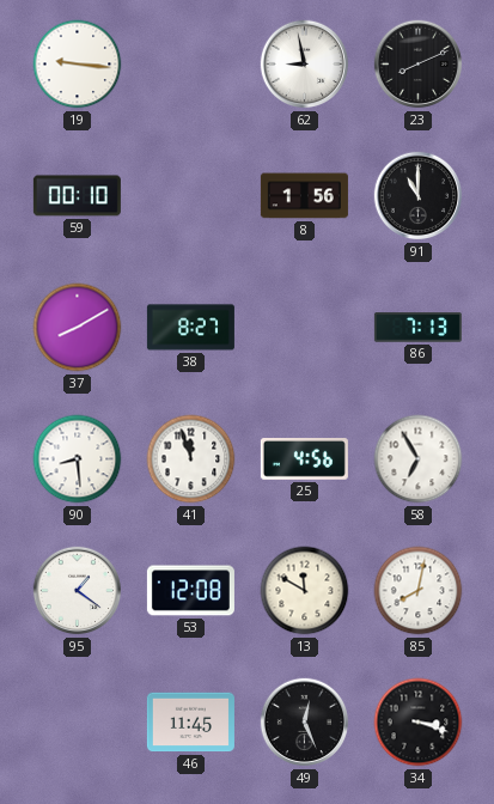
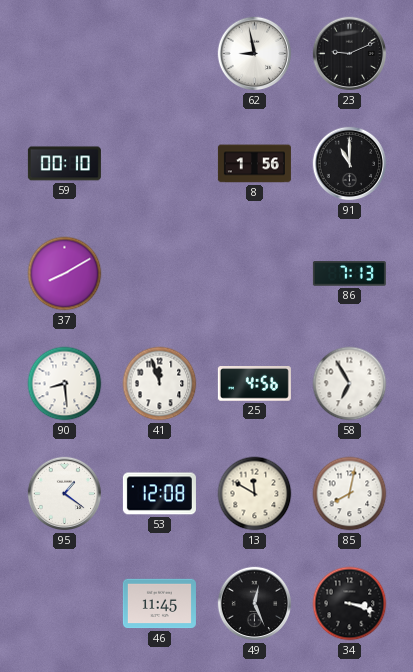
19: 9:16 -> none
23: 8:11 -> 9:11
38: 8:27 -> none
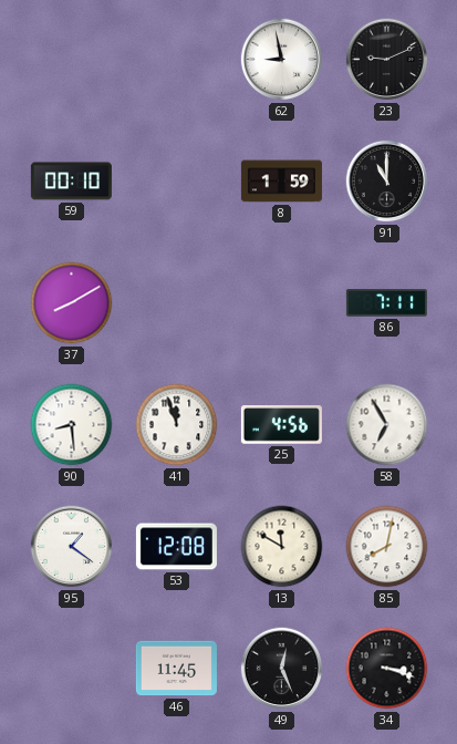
8: 1:56 -> 1:59
86: 7:13 -> 7:11
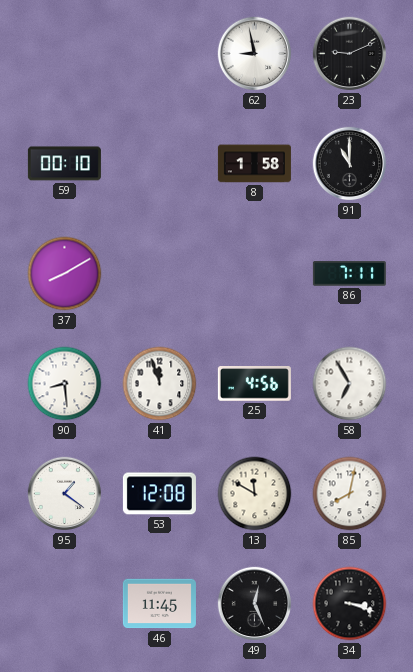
8: 1:59 -> 1:58
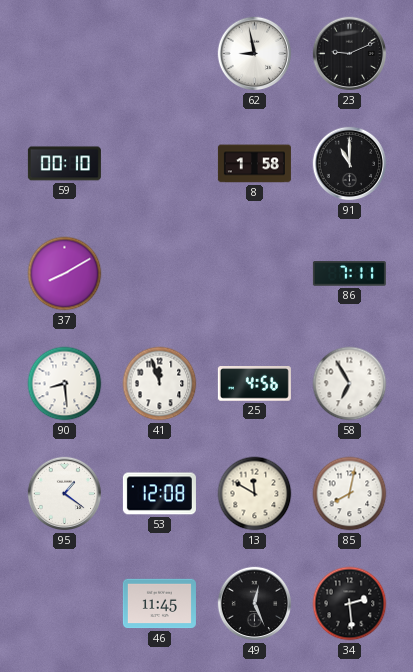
34: 3:18 -> 2:29
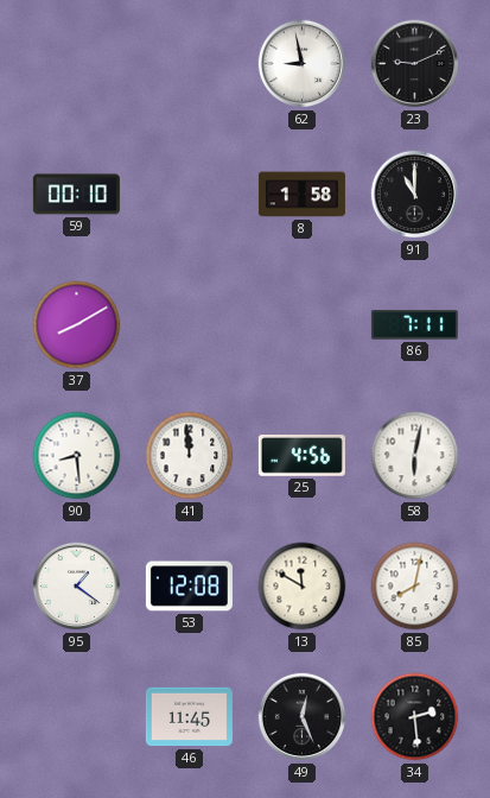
41: 11:57 -> 11:59
58: 6:55 -> 6:02
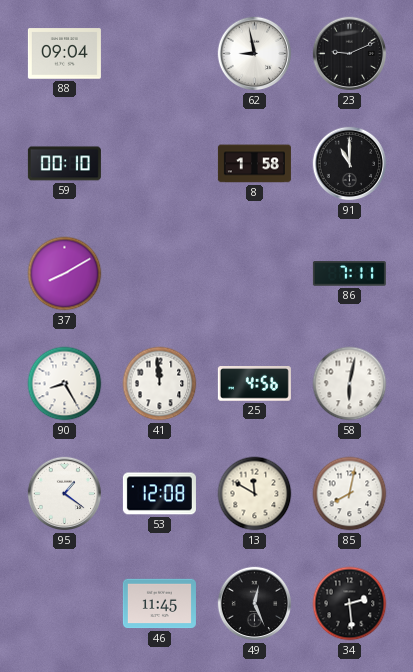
88: none -> 09:04
90: 8:29 -> 8:25
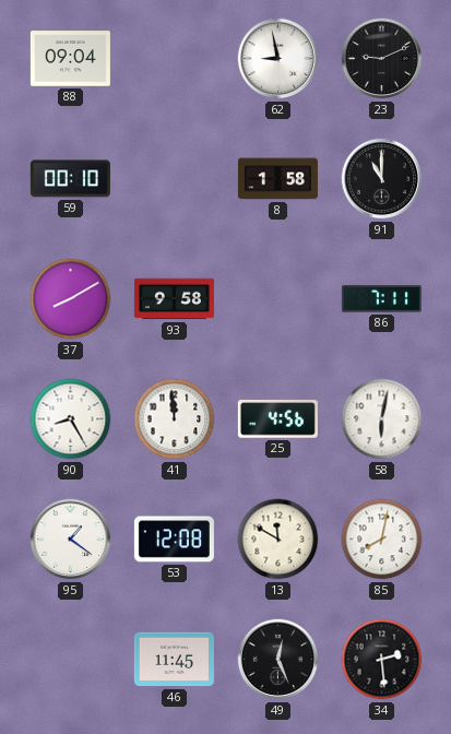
93: none -> 9:58
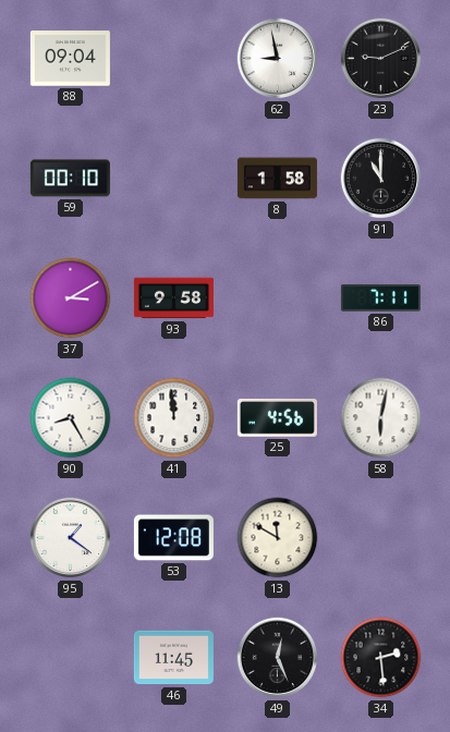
37: 8:10 -> 3:10
85: 8:02 -> none
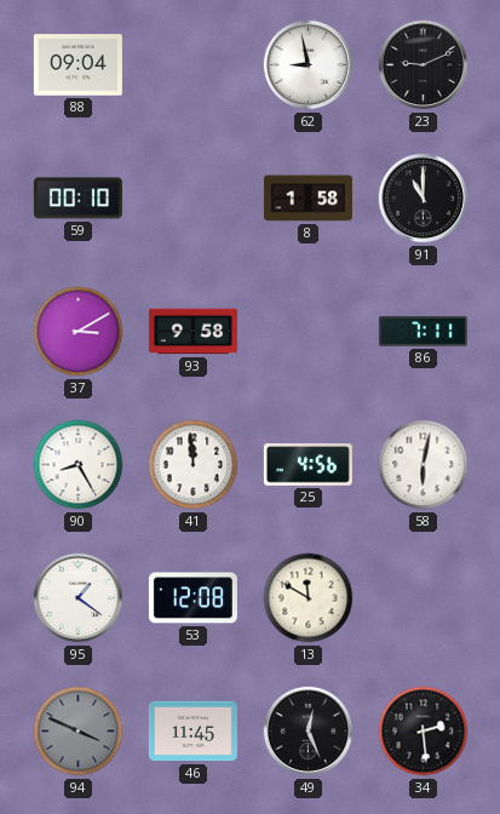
94: none -> 3:49
